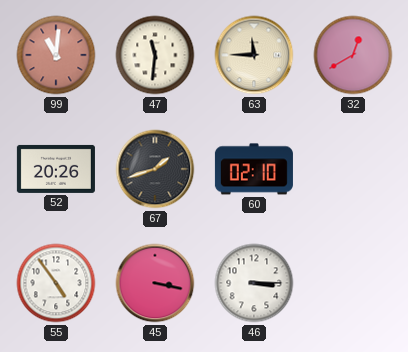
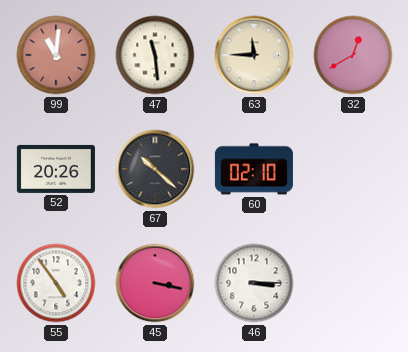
47: 11:31 -> 11:29
67: 1:42 -> 10:22
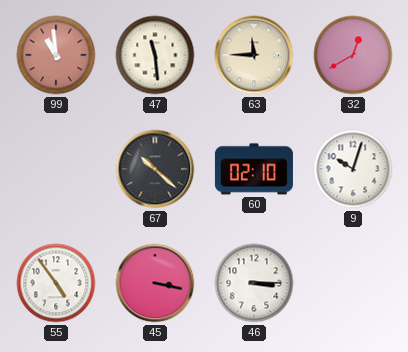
99: 11:01 -> 10:59
52: 20:26 -> none
9: none -> 10:03
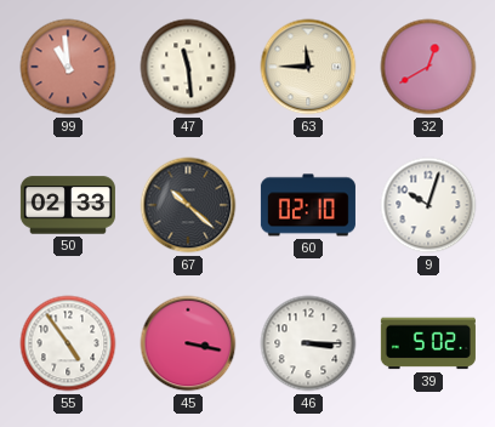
50: none -> 02:33
39: none -> 5:02
